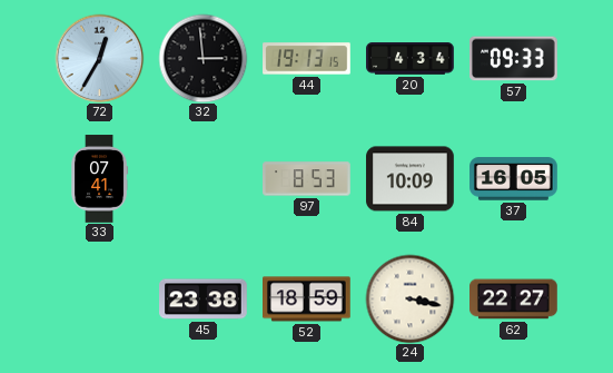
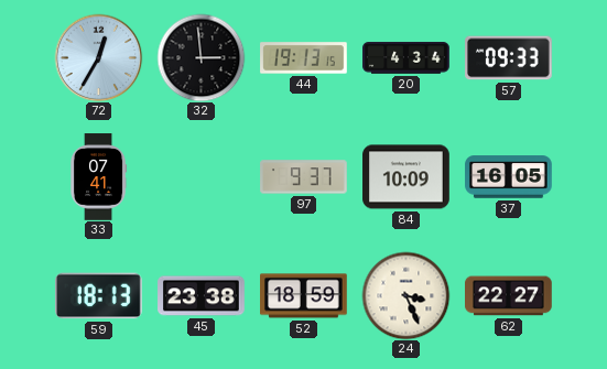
97: 8:53 -> 9:37
59: none -> 18:13
24: 3:17 -> 3:26
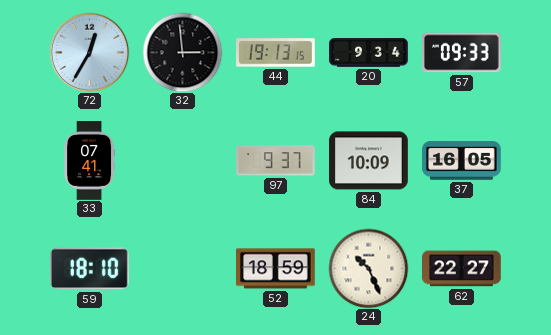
20: 4:34 -> 9:34
59: 18:13 -> 18:10
45: 23:38 -> none
24: 3:26 -> 10:26
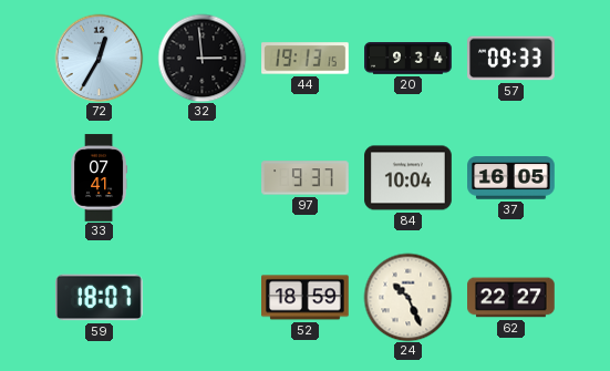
84: 10:09 -> 10:04
59: 18:10 -> 18:07
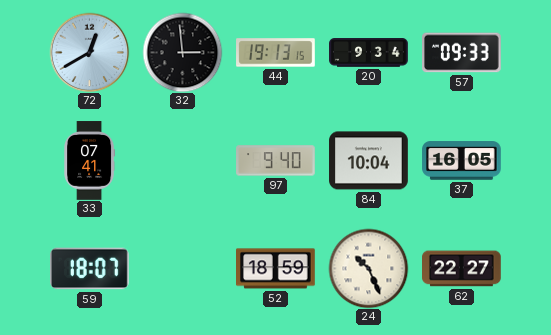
72: 12:35 -> 12:40
97: 9:37 -> 9:40
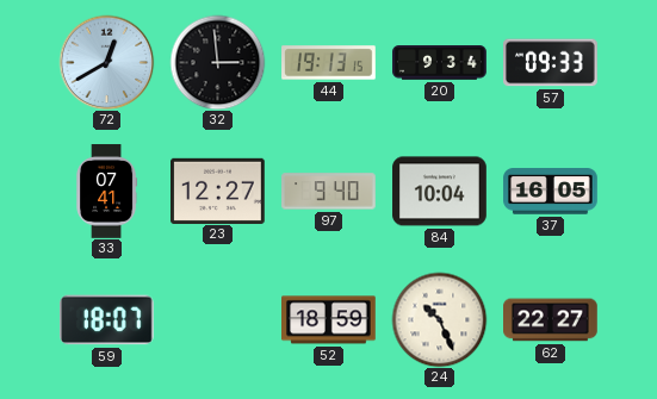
23: none -> 12:27
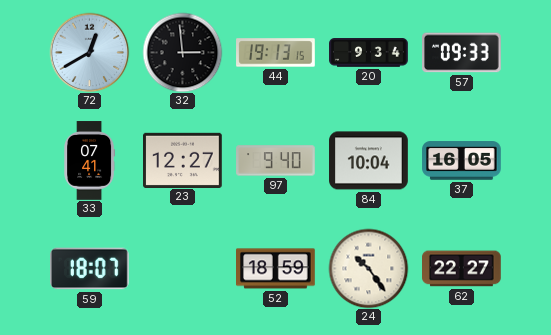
24: 10:26 -> 10:24
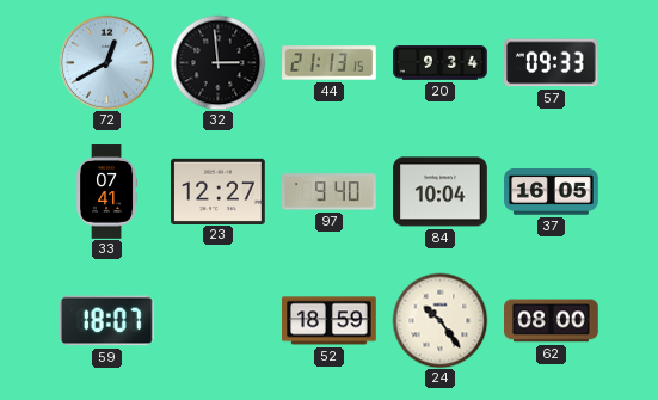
44: 19:13 -> 21:13
62: 22:27 -> 08:00
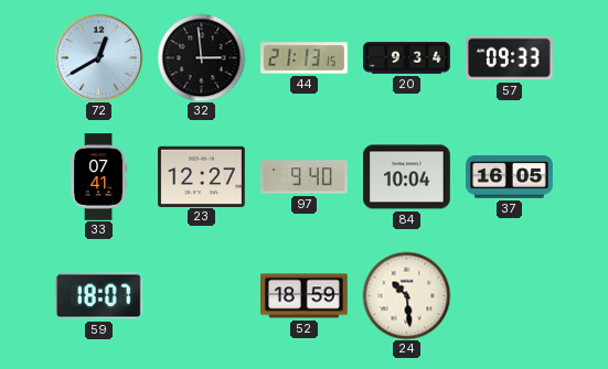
24: 10:24 -> 10:29
62: 08:00 -> none
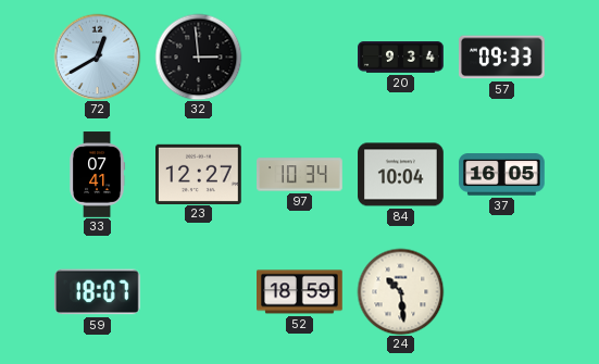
44: 21:13 -> none
97: 9:40 -> 10:34
